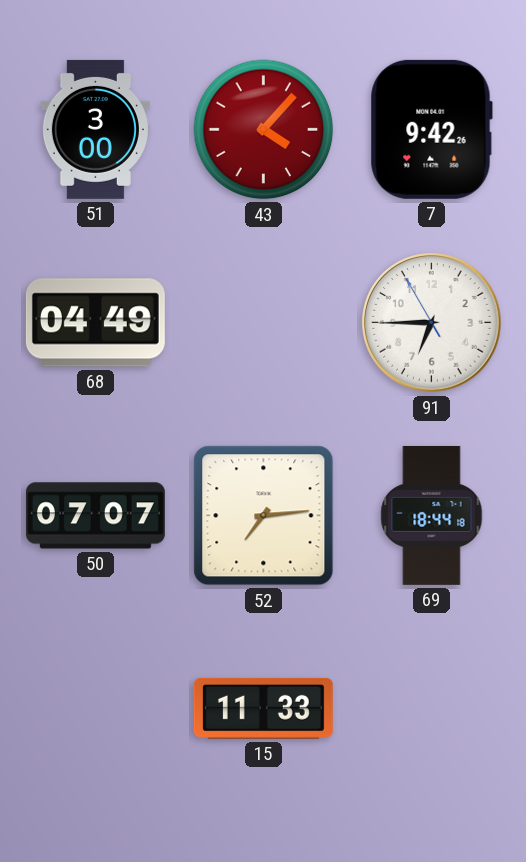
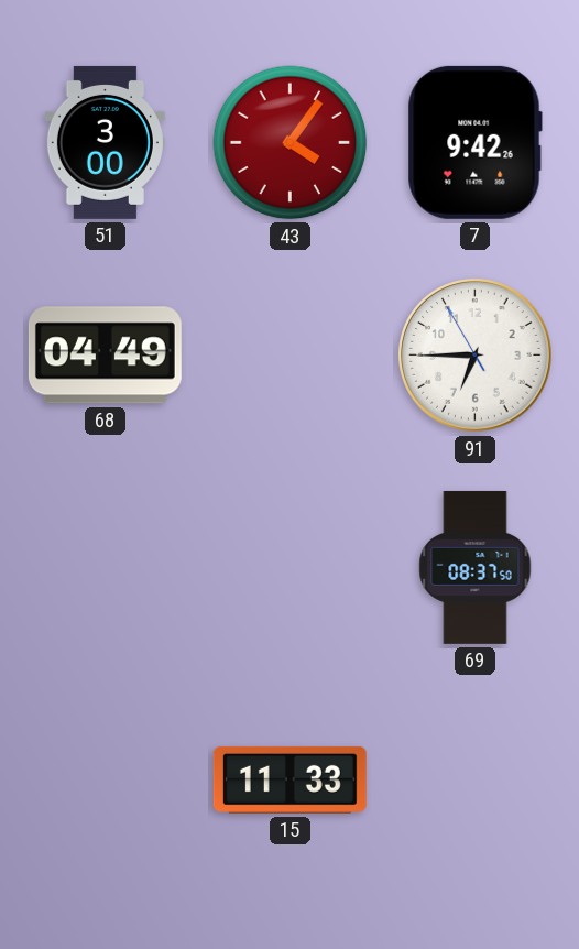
43: 4:07 -> 4:06
50: 07:07 -> none
52: 7:14 -> none
69: 18:44 -> 08:37
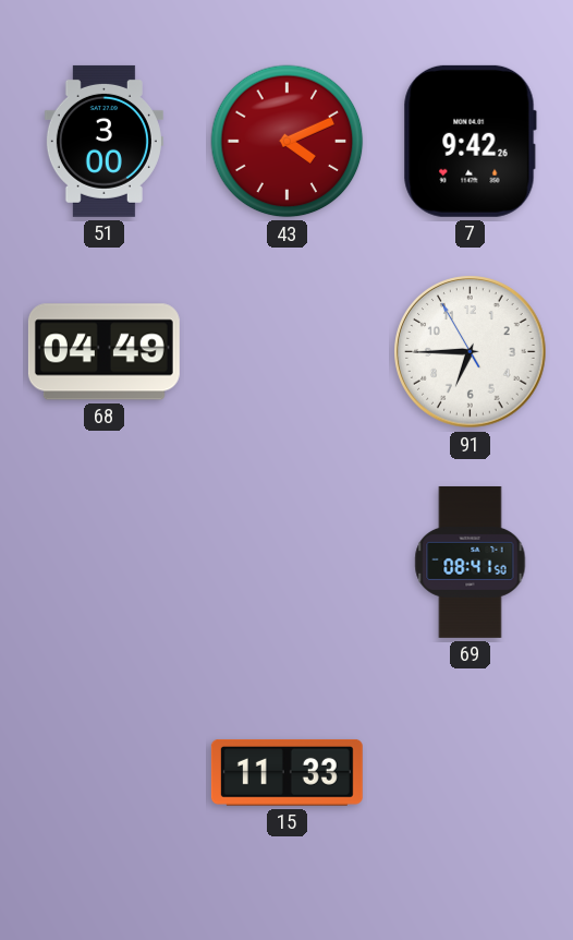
43: 4:06 -> 4:11
69: 08:37 -> 08:41
